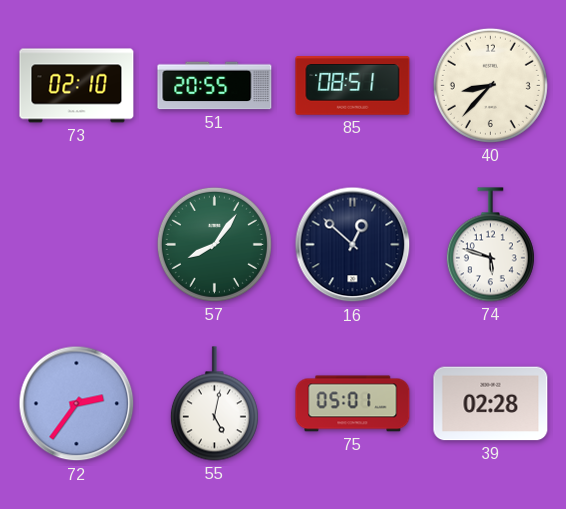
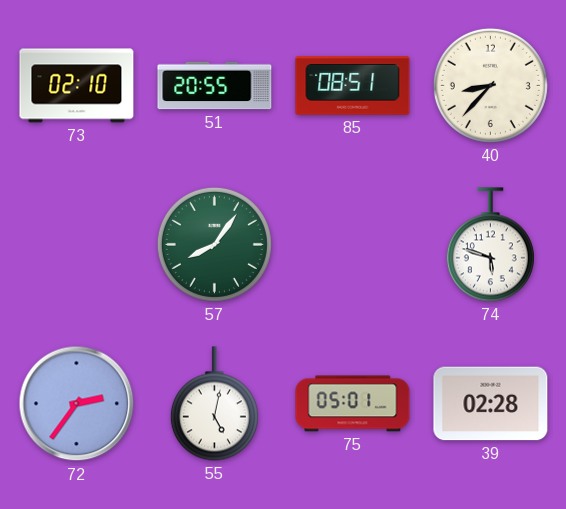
16: 12:52 -> none
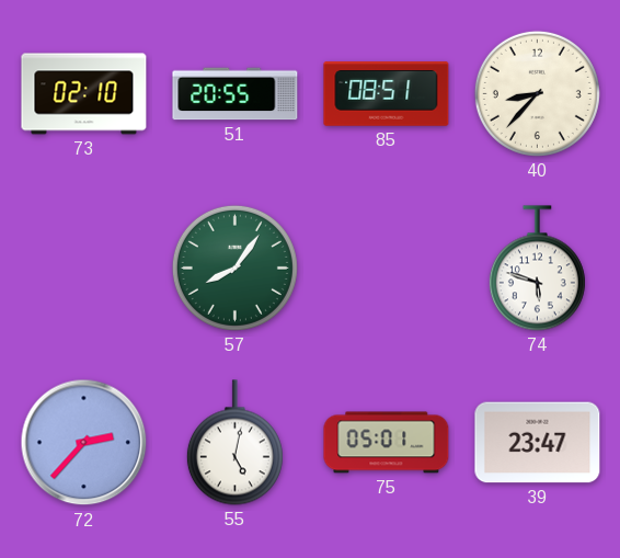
72: 2:36 -> 2:37
39: 02:28 -> 23:47
